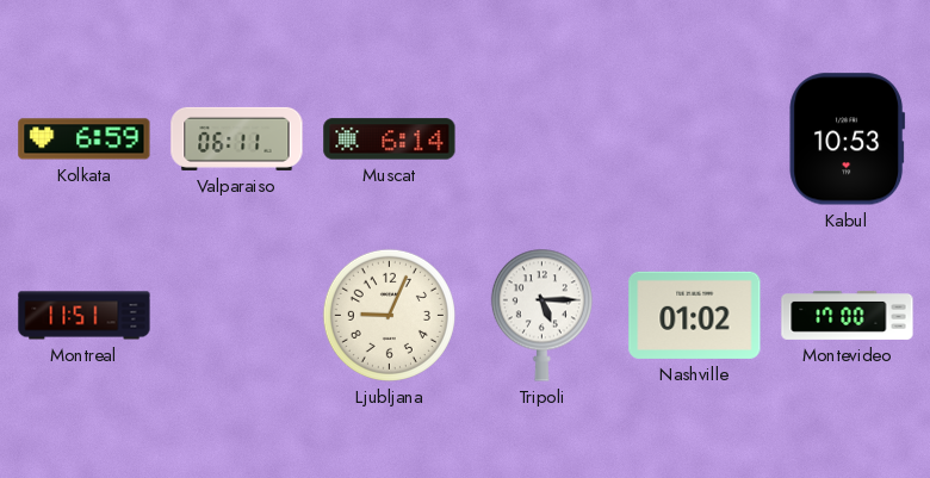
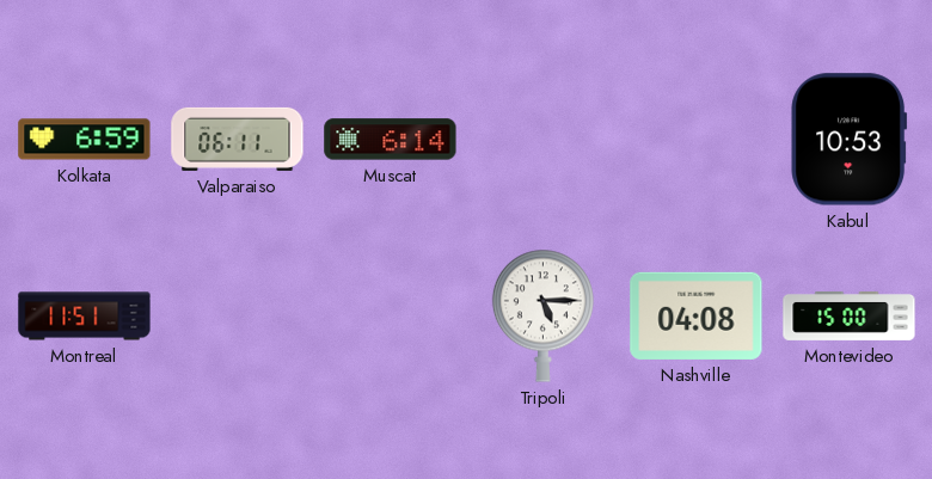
Ljubljana: 9:04 -> none
Nashville: 01:02 -> 04:08
Montevideo: 17:00 -> 15:00
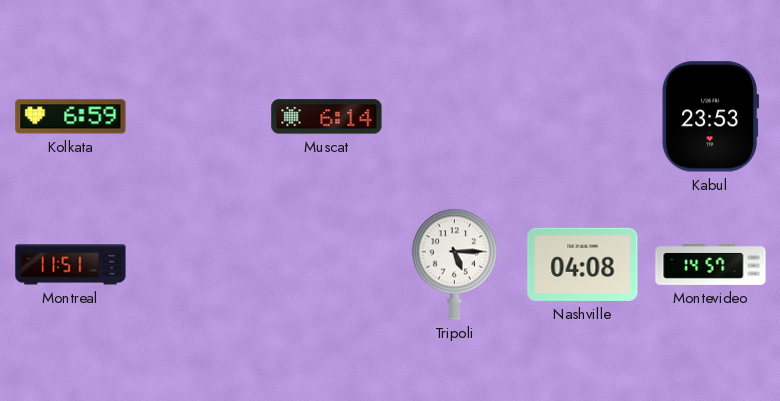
Valparaiso: 06:11 -> none
Kabul: 10:53 -> 23:53
Montevideo: 15:00 -> 14:57
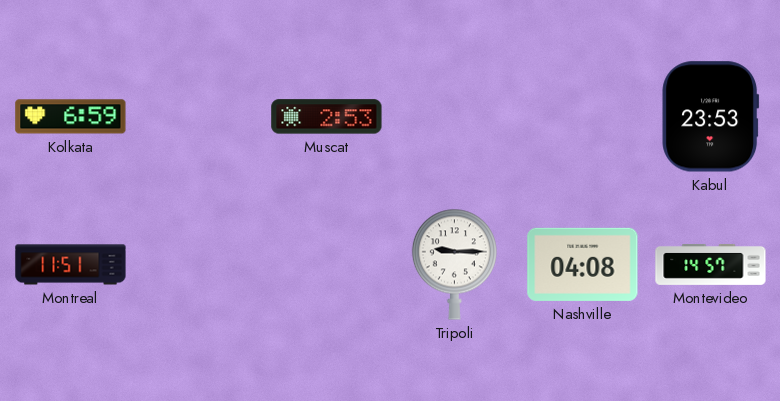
Muscat: 6:14 -> 2:53
Tripoli: 5:15 -> 9:15
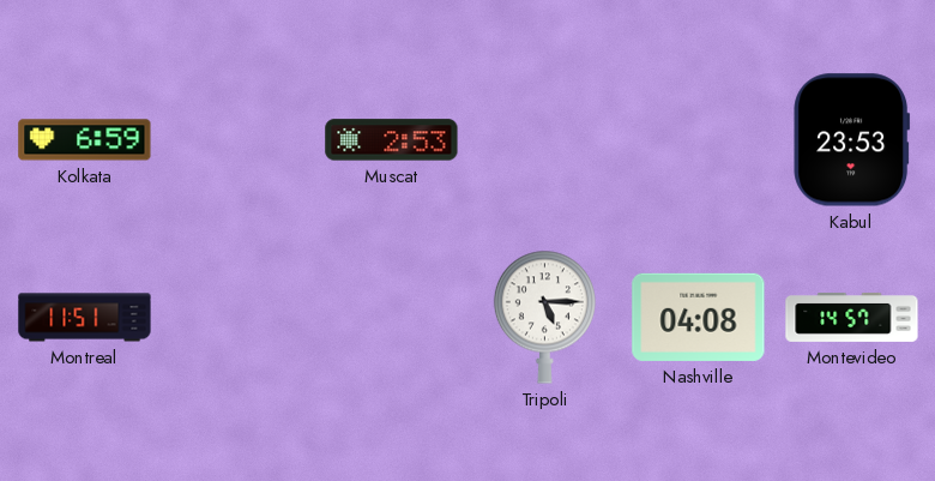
Tripoli: 9:15 -> 5:15
